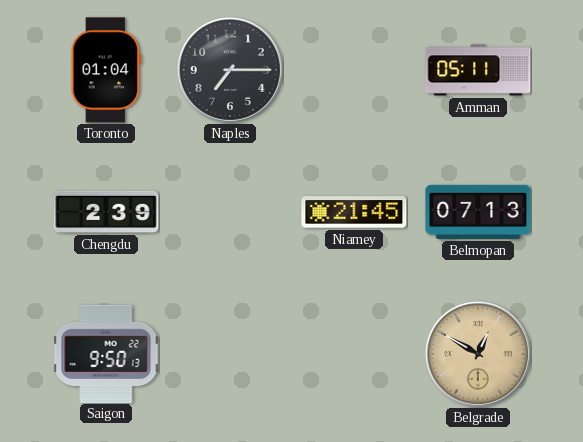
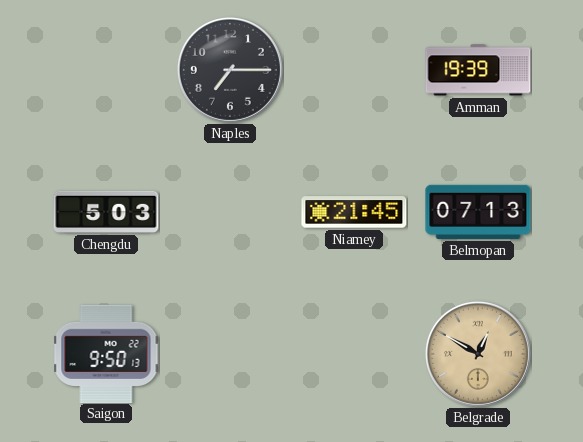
Toronto: 01:04 -> none
Amman: 05:11 -> 19:39
Chengdu: 2:39 -> 5:03
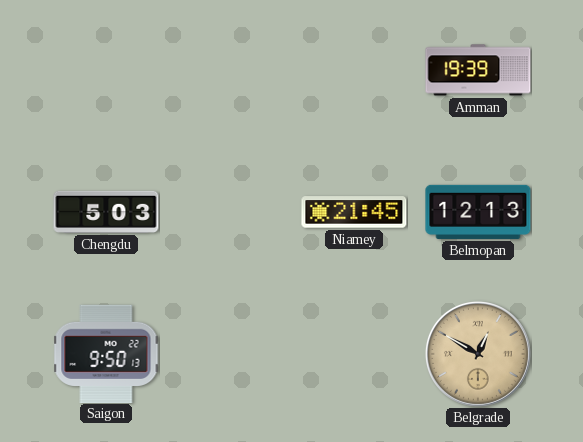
Naples: 7:15 -> none
Belmopan: 07:13 -> 12:13
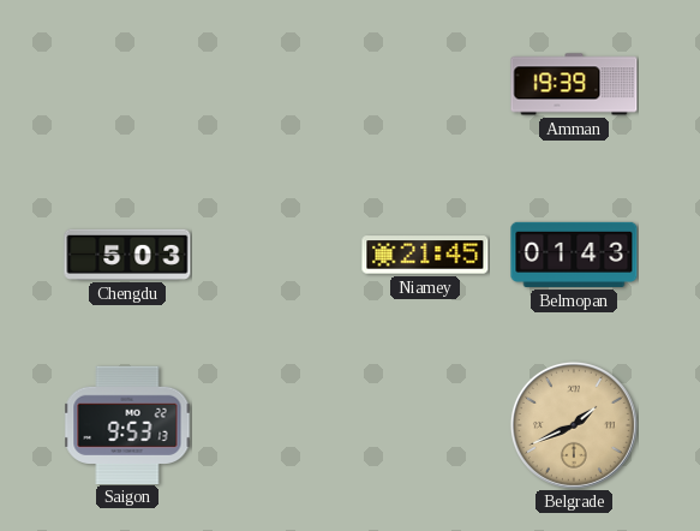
Belmopan: 12:13 -> 01:43
Saigon: 9:50 -> 9:53
Belgrade: 12:50 -> 1:41
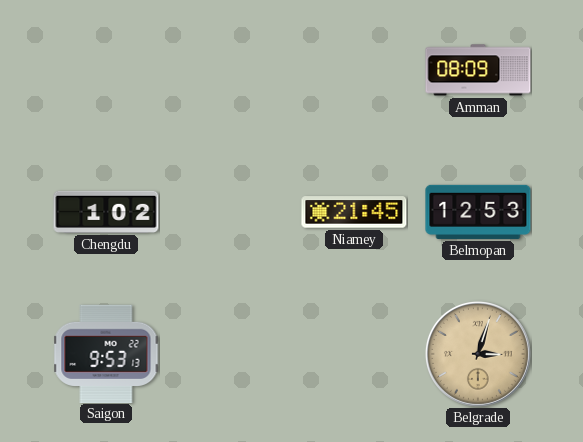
Amman: 19:39 -> 08:09
Chengdu: 5:03 -> 1:02
Belmopan: 01:43 -> 12:53
Belgrade: 1:41 -> 3:03
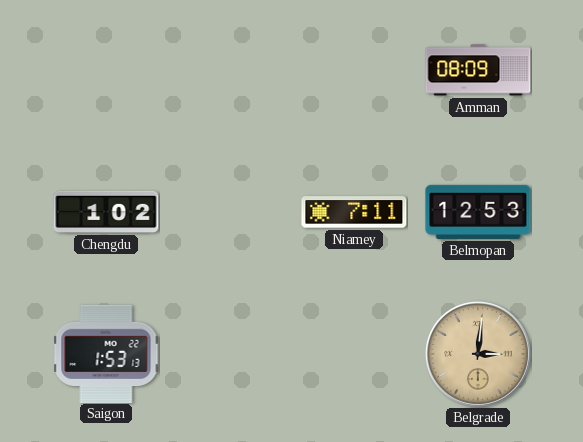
Niamey: 21:45 -> 7:11
Saigon: 9:53 -> 1:53
Belgrade: 3:03 -> 3:01
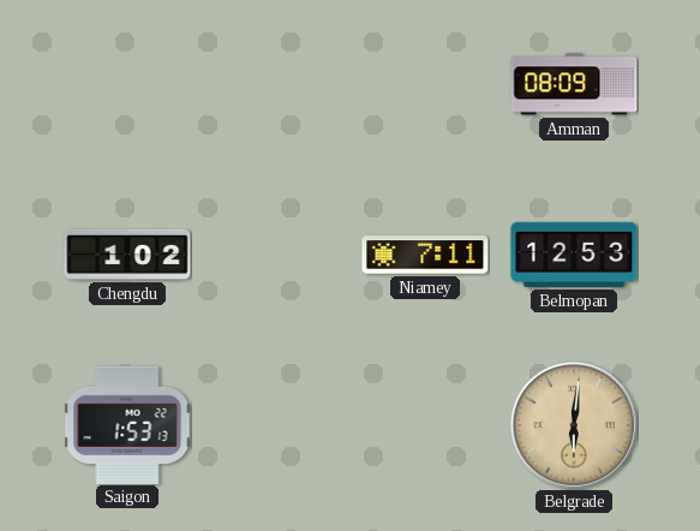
Belgrade: 3:01 -> 6:01
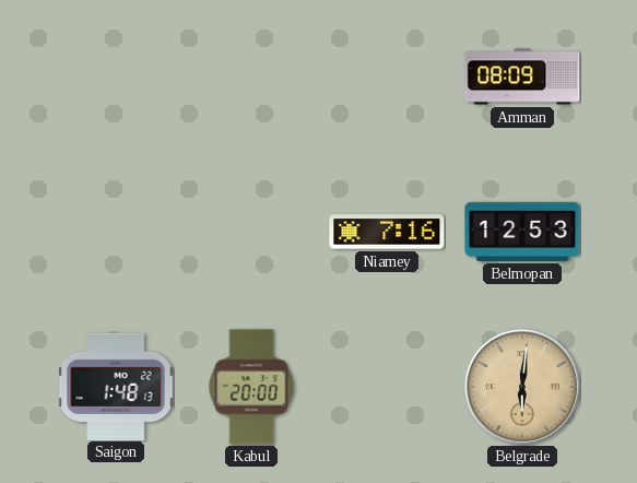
Chengdu: 1:02 -> none
Niamey: 7:11 -> 7:16
Saigon: 1:53 -> 1:48
Kabul: none -> 20:00
